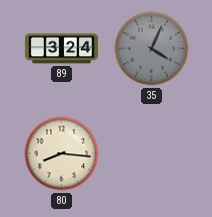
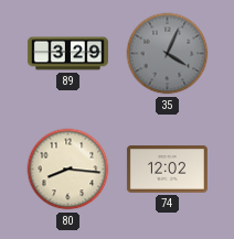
89: 3:24 -> 3:29
74: none -> 12:02
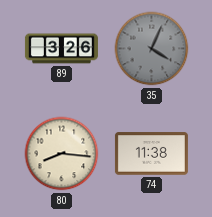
89: 3:29 -> 3:26
74: 12:02 -> 11:38
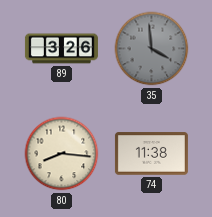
35: 4:04 -> 3:59
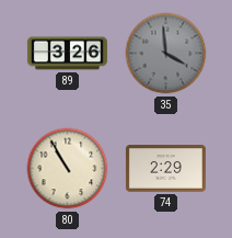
80: 8:16 -> 10:55
74: 11:38 -> 2:29
